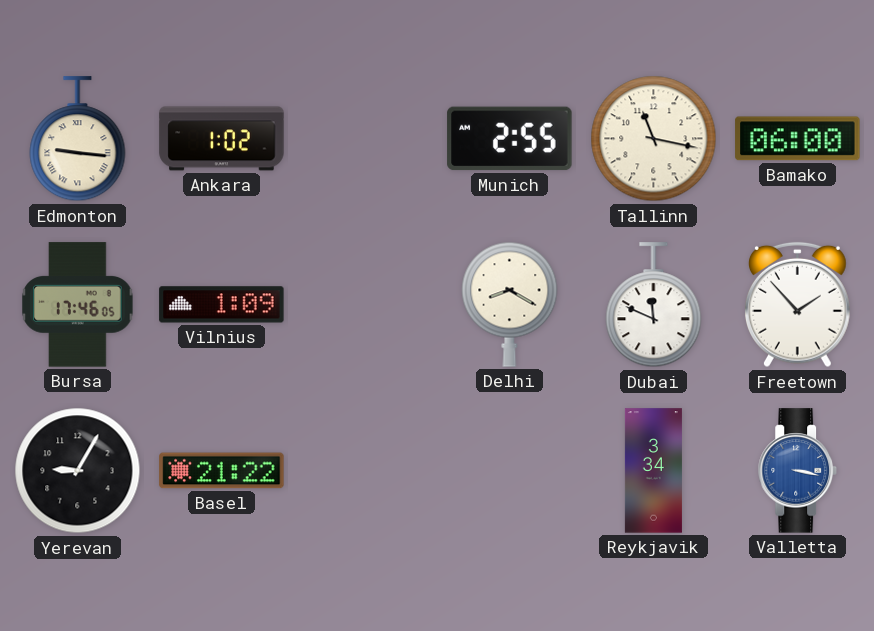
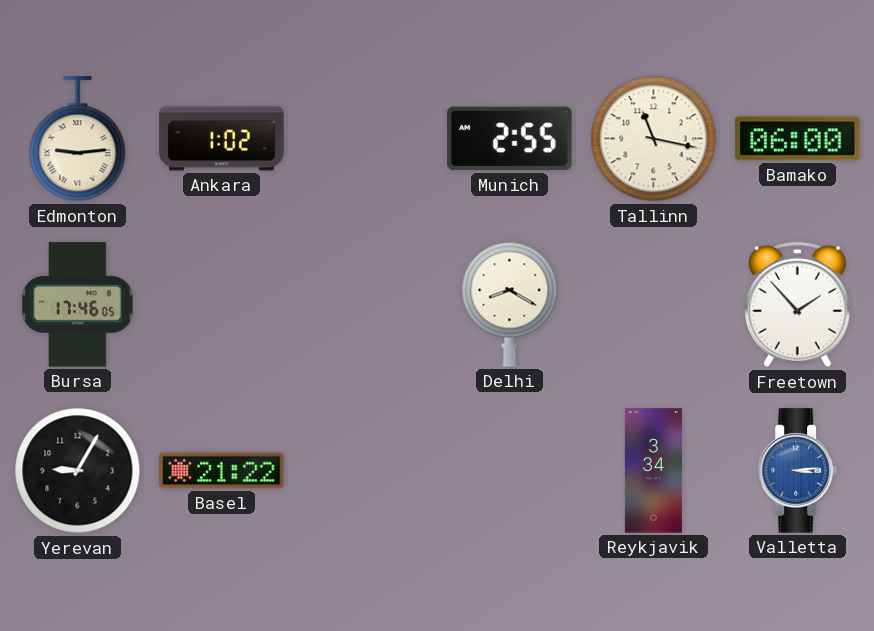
Edmonton: 9:16 -> 9:14
Vilnius: 1:09 -> none
Dubai: 11:49 -> none
Valletta: 3:17 -> 3:14
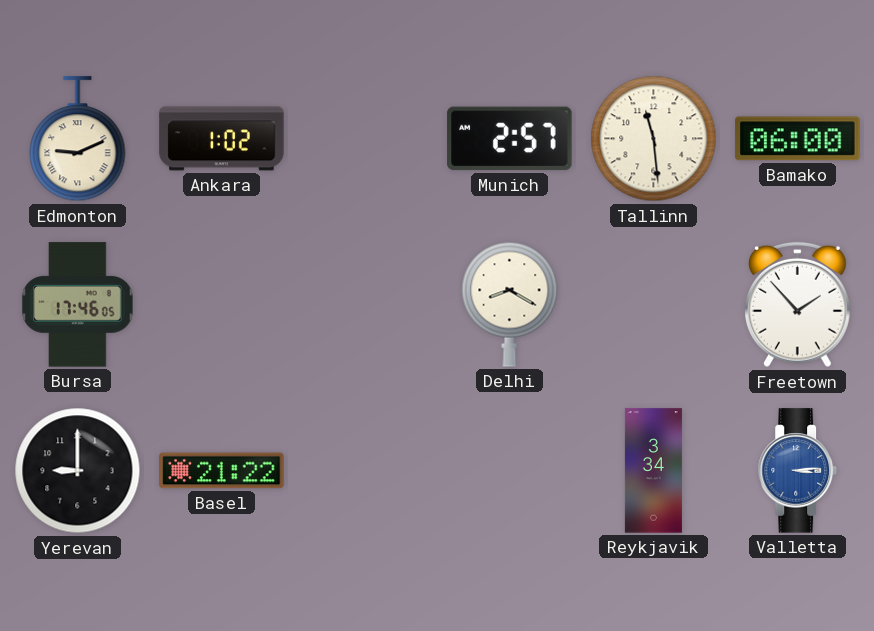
Edmonton: 9:14 -> 9:11
Munich: 2:55 -> 2:57
Tallinn: 11:17 -> 11:29
Yerevan: 9:05 -> 9:00
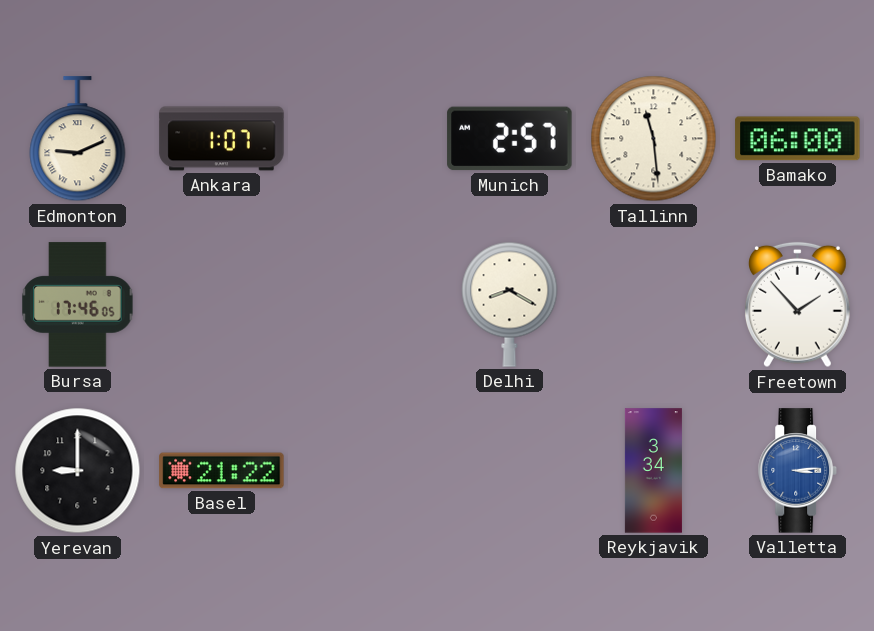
Ankara: 1:02 -> 1:07
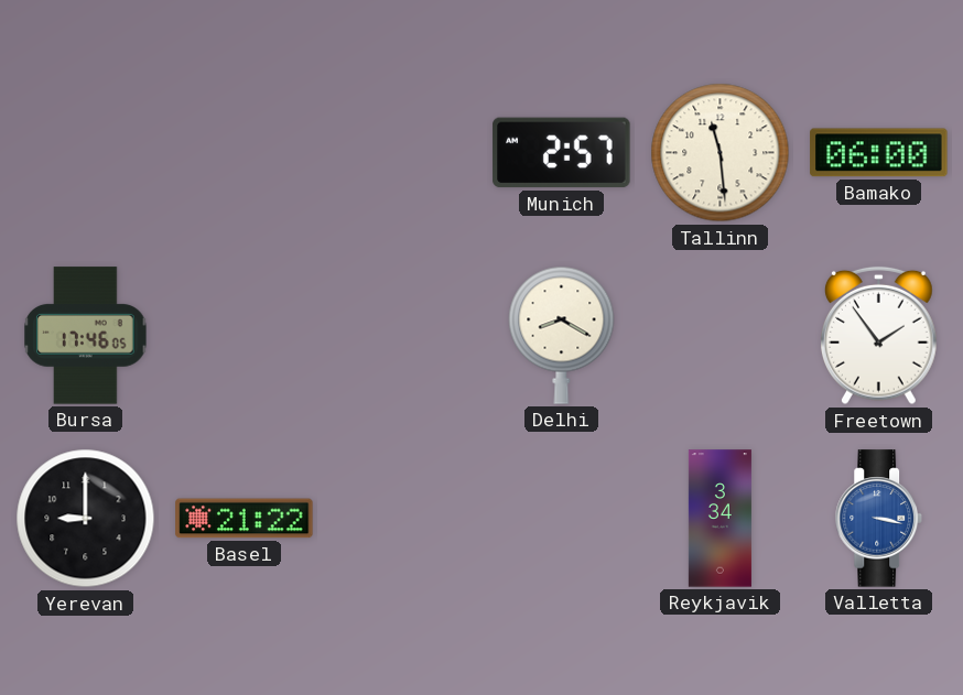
Edmonton: 9:11 -> none
Ankara: 1:07 -> none
Freetown: 1:53 -> 1:54
Valletta: 3:14 -> 3:17
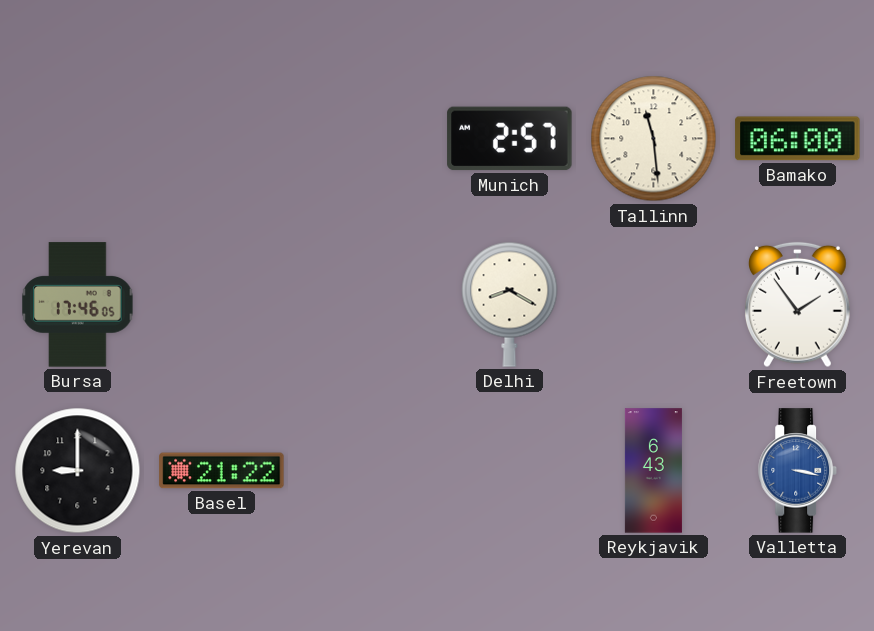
Reykjavik: 3:34 -> 6:43
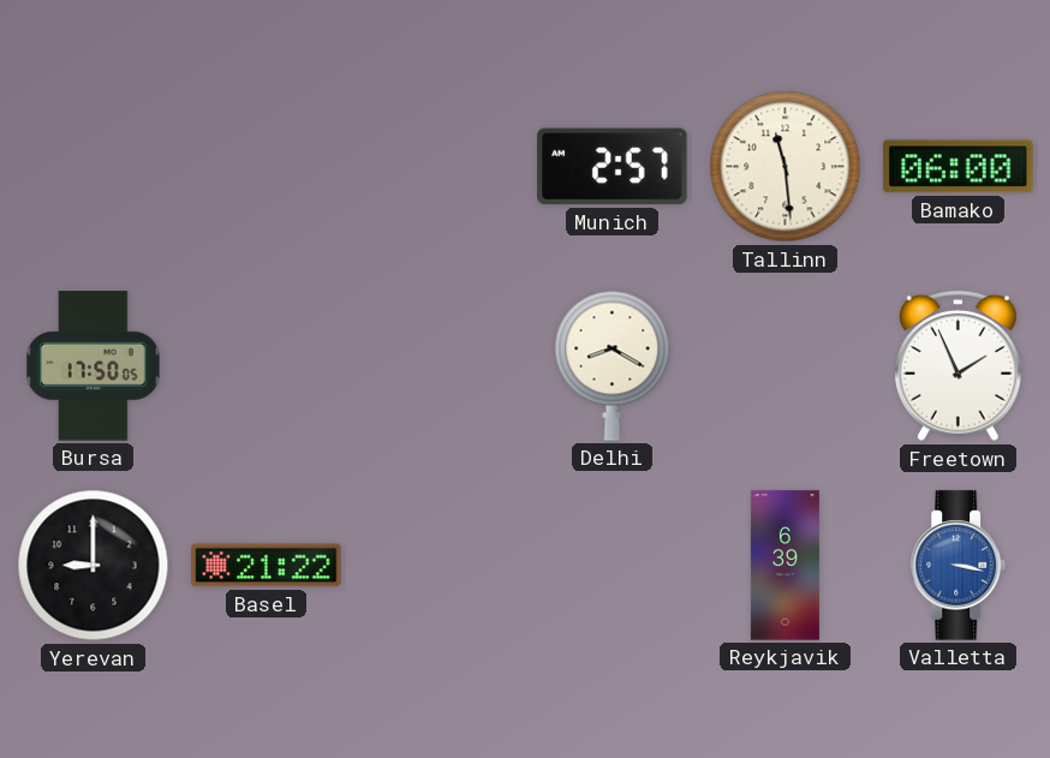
Bursa: 17:46 -> 17:50
Freetown: 1:54 -> 1:56
Reykjavik: 6:43 -> 6:39
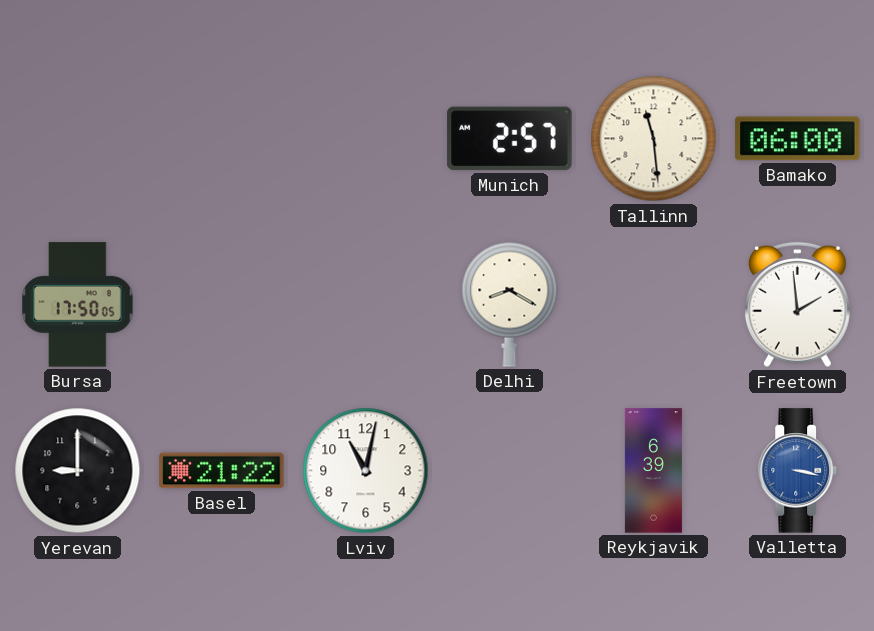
Freetown: 1:56 -> 1:59
Lviv: none -> 11:02
